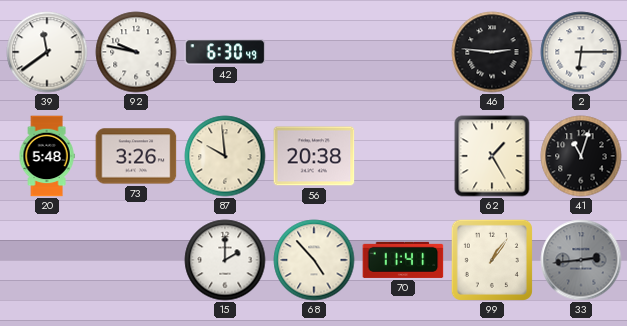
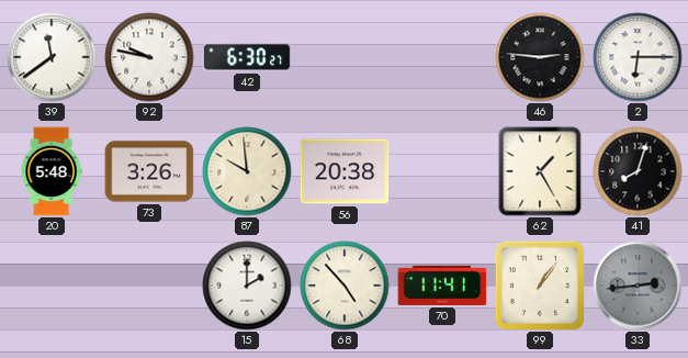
42: 6:30:49 -> 6:30:27
41: 11:03 -> 8:03
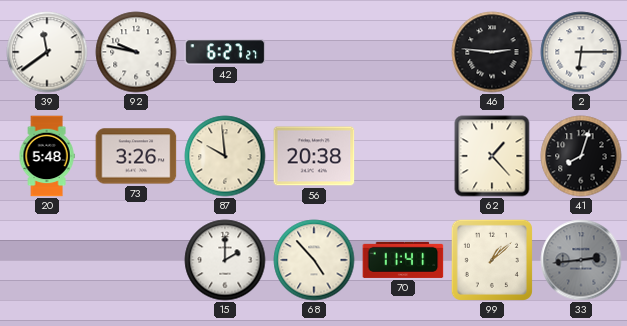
42: 6:30 -> 6:27
62: 1:25 -> 1:23
99: 1:06 -> 1:08
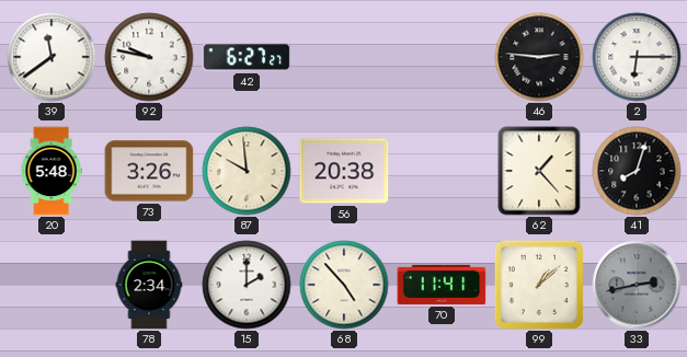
78: none -> 2:34
33: 2:44 -> 2:43
